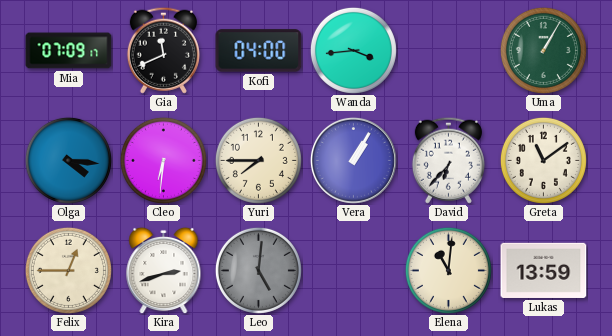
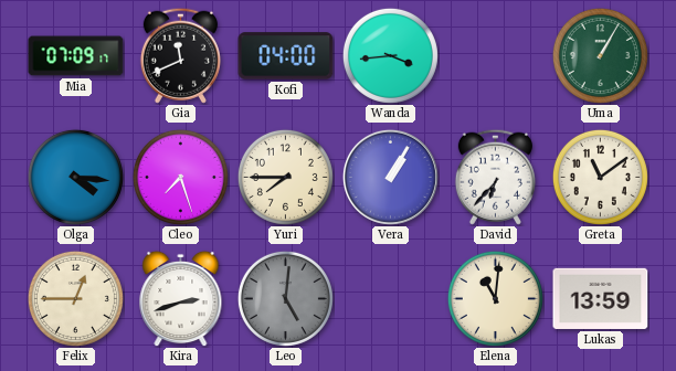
Cleo: 6:31 -> 7:27
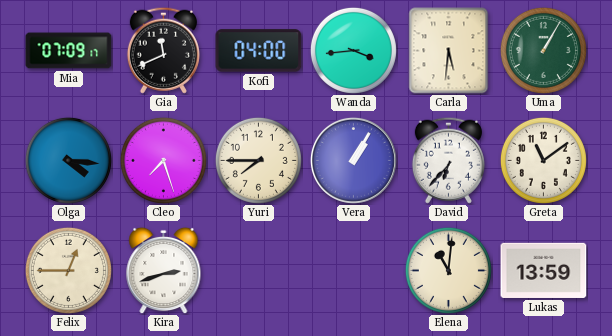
Carla: none -> 5:31
Leo: 5:01 -> none
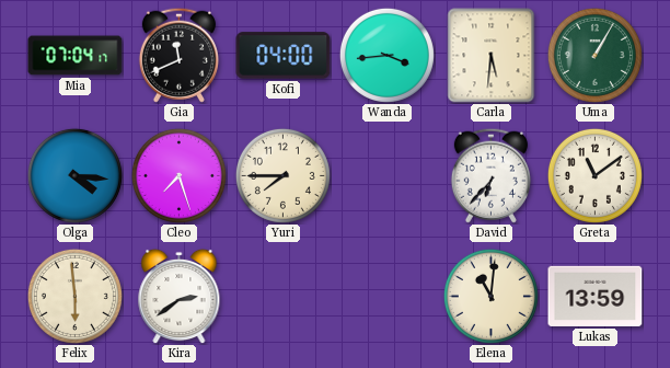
Mia: 07:09 -> 07:04
Vera: 1:05 -> none
Felix: 12:45 -> 5:59
Kira: 2:42 -> 2:39
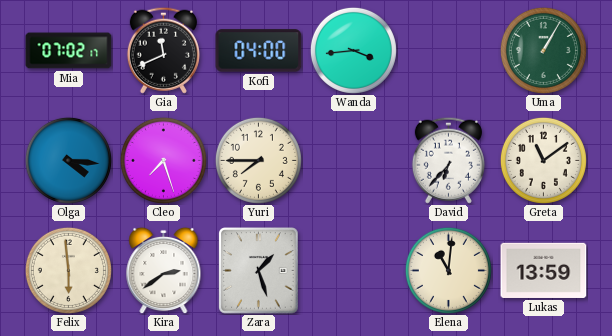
Mia: 07:04 -> 07:02
Carla: 5:31 -> none
Zara: none -> 1:27
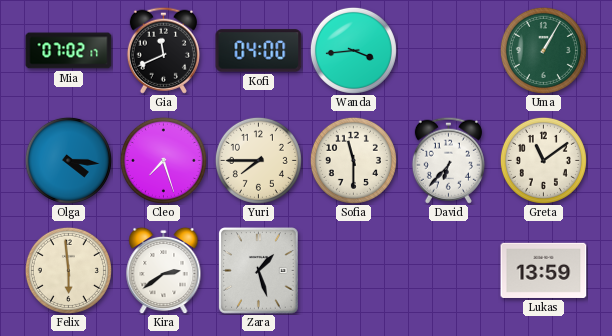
Sofia: none -> 11:30
Elena: 11:01 -> none
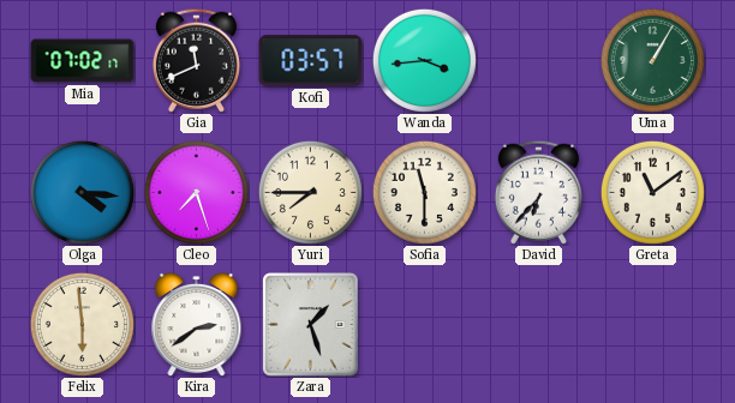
Kofi: 04:00 -> 03:57
Lukas: 13:59 -> none
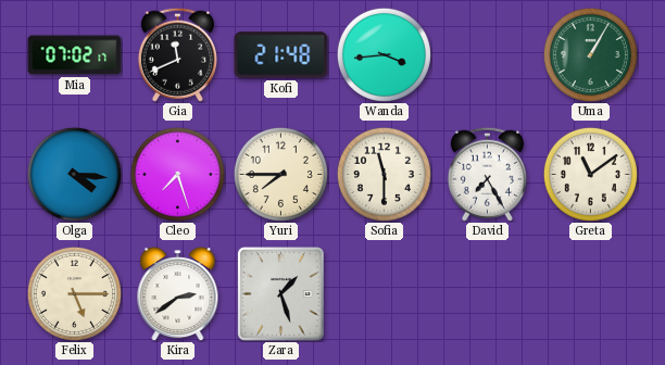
Kofi: 03:57 -> 21:48
David: 6:37 -> 7:25
Felix: 5:59 -> 5:15
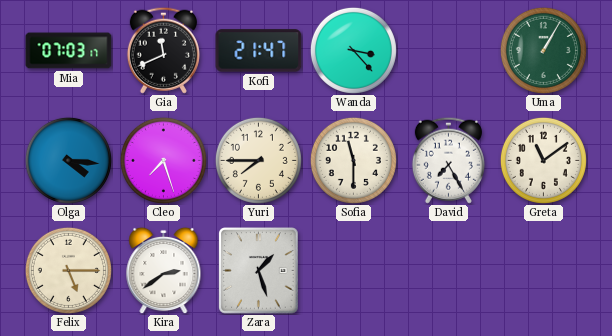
Mia: 07:02 -> 07:03
Kofi: 21:48 -> 21:47
Wanda: 3:44 -> 3:23
